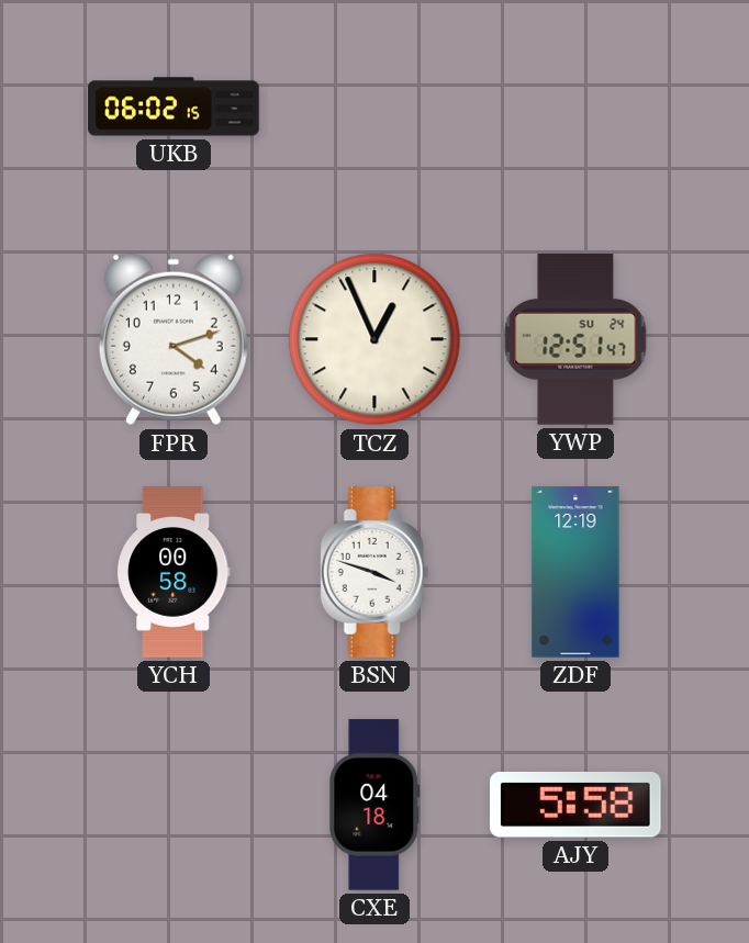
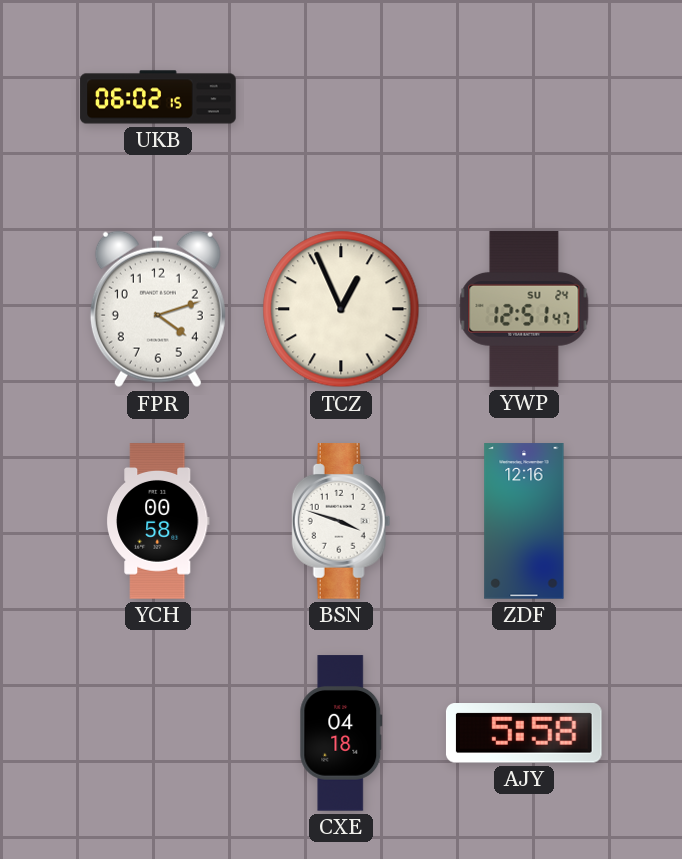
ZDF: 12:19 -> 12:16
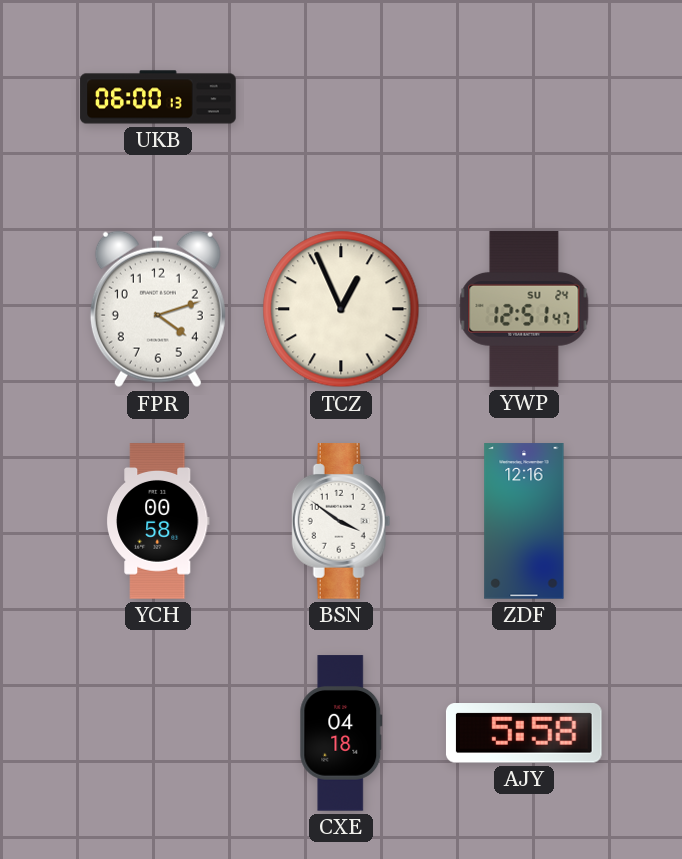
UKB: 06:02 -> 06:00
BSN: 3:48 -> 3:51
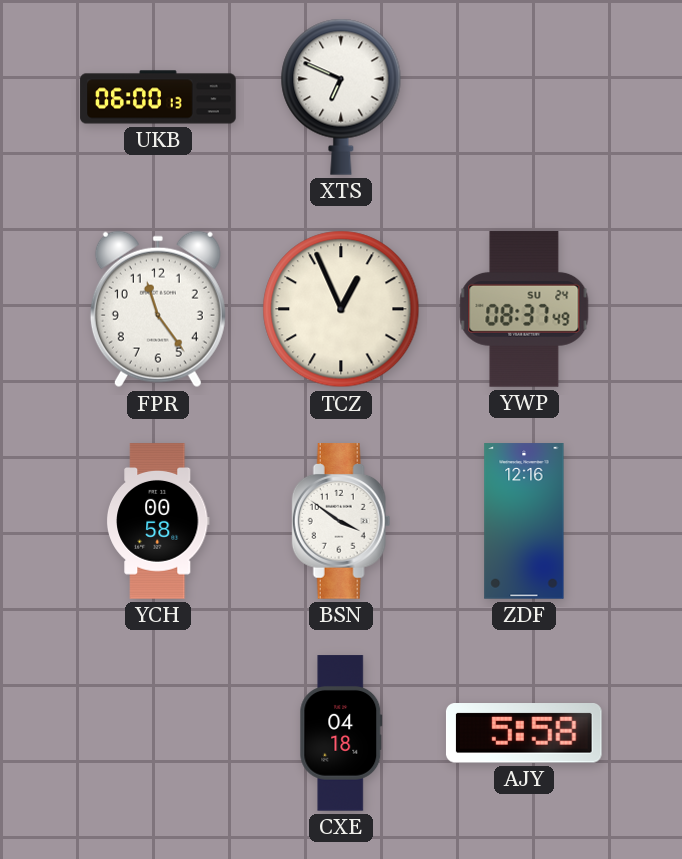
XTS: none -> 6:49
FPR: 4:12 -> 11:24
YWP: 12:51 -> 08:37
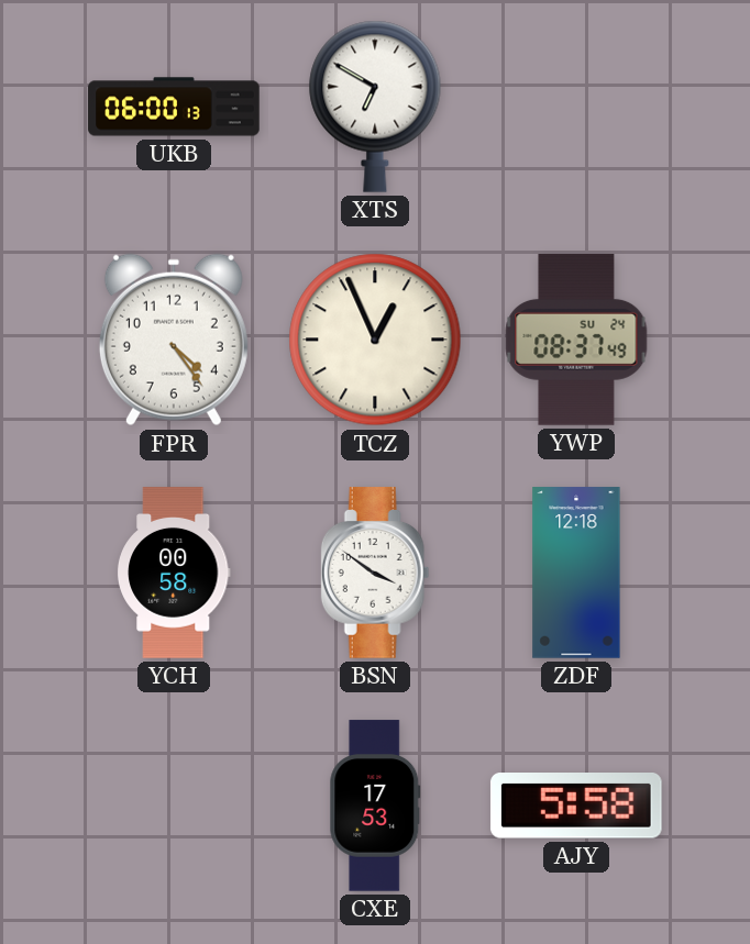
XTS: 6:49 -> 6:50
FPR: 11:24 -> 4:24
ZDF: 12:16 -> 12:18
CXE: 04:18 -> 17:53
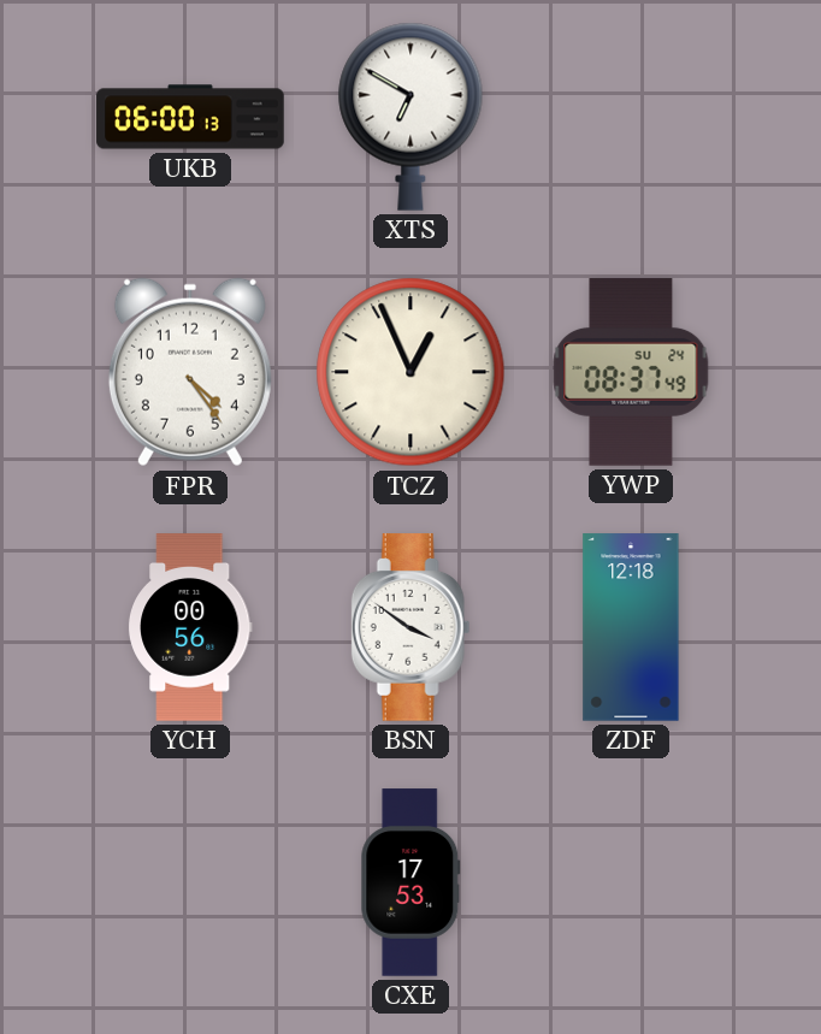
YCH: 00:58 -> 00:56
AJY: 5:58 -> none
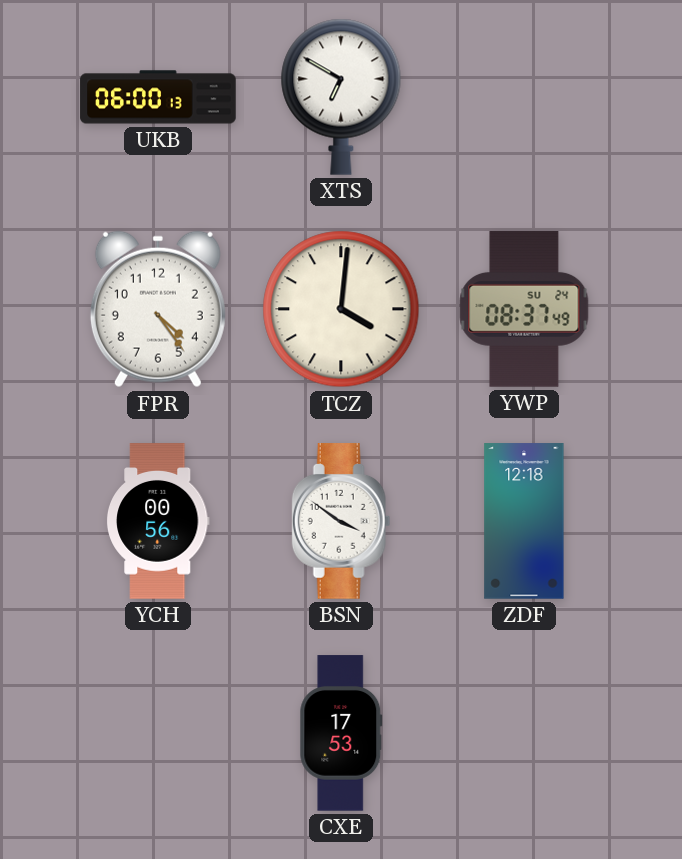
TCZ: 12:56 -> 4:01
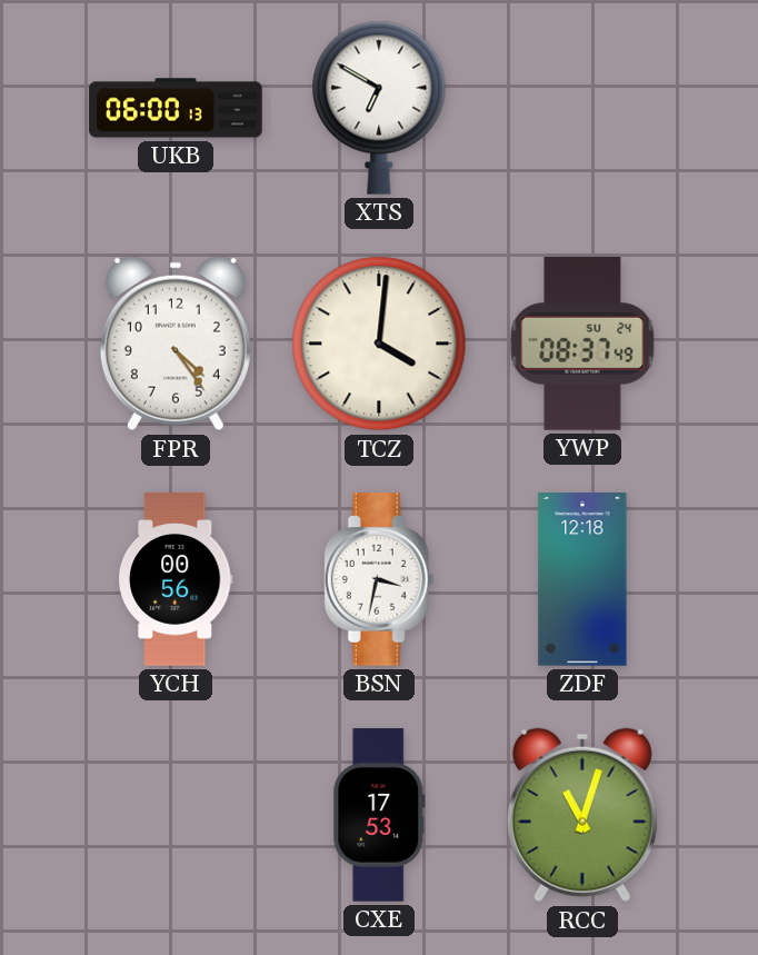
BSN: 3:51 -> 3:32
RCC: none -> 11:03
